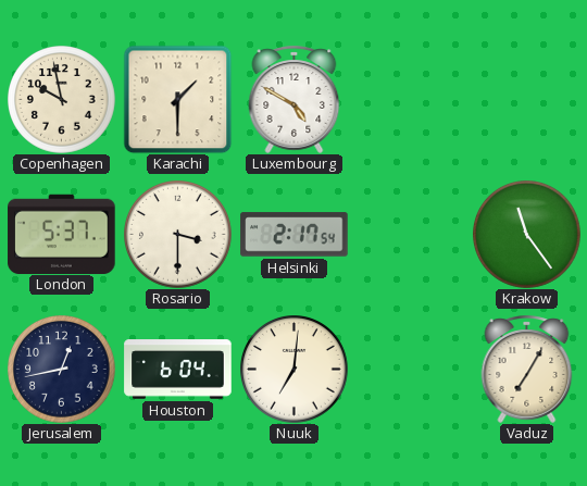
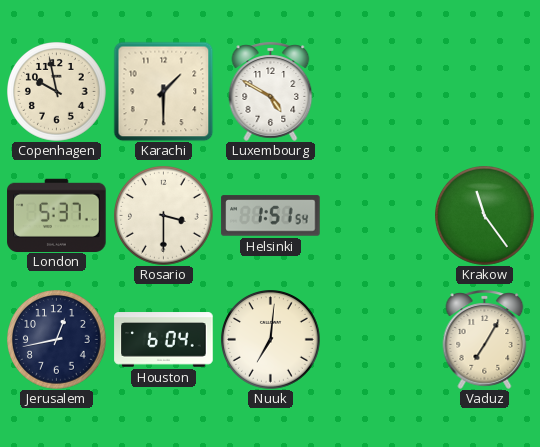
Helsinki: 2:17 -> 1:51
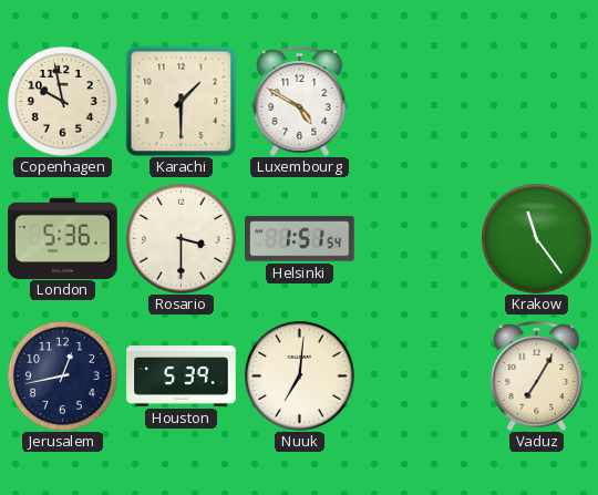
London: 5:37 -> 5:36
Houston: 6:04 -> 5:39
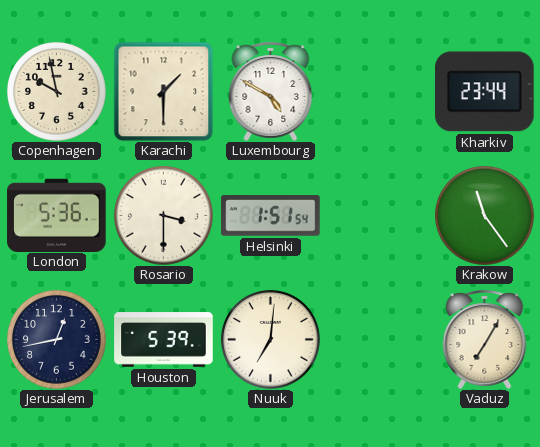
Kharkiv: none -> 23:44
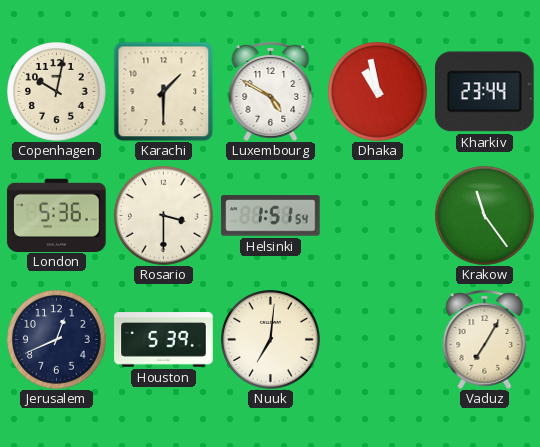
Copenhagen: 9:58 -> 10:02
Dhaka: none -> 10:58
Jerusalem: 12:43 -> 12:41
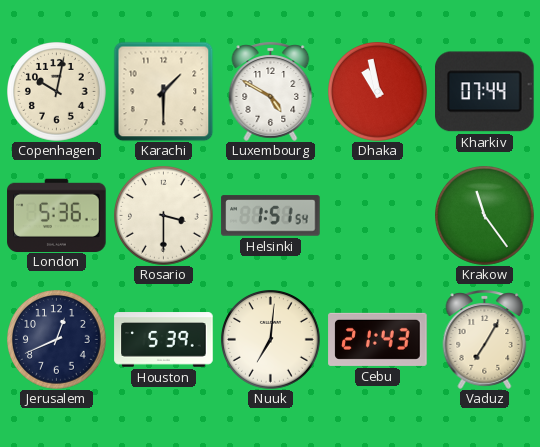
Kharkiv: 23:44 -> 07:44
Cebu: none -> 21:43
